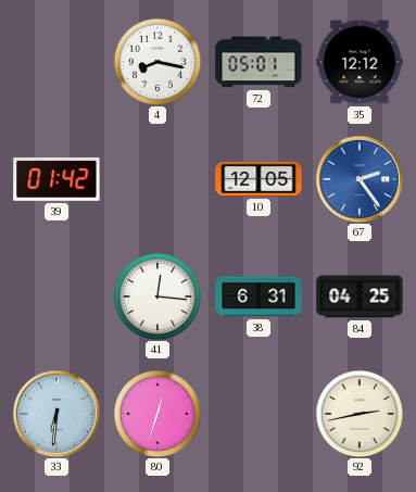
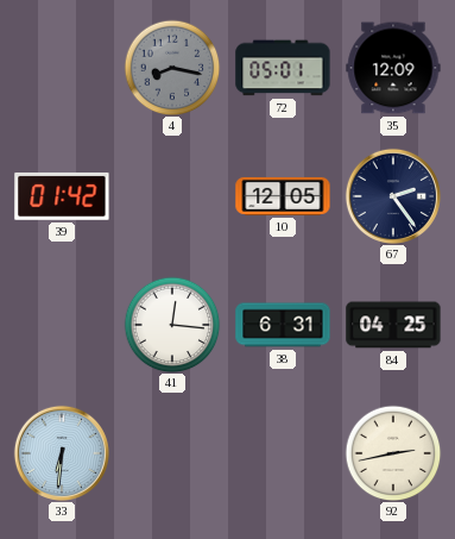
4 dial: white -> grey
35: 12:12 -> 12:09
67 dial: blue -> navy
80: 12:33 -> none
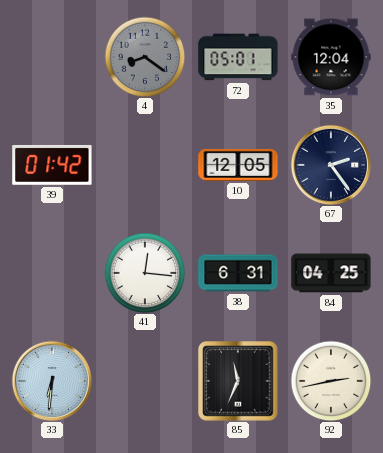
4: 8:17 -> 8:21
35: 12:09 -> 12:04
85: none -> 11:34
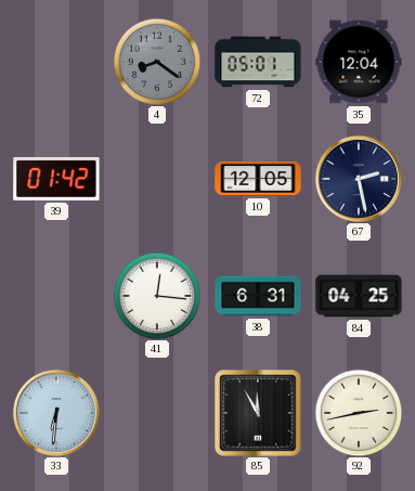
67: 2:24 -> 2:28
85: 11:34 -> 11:55
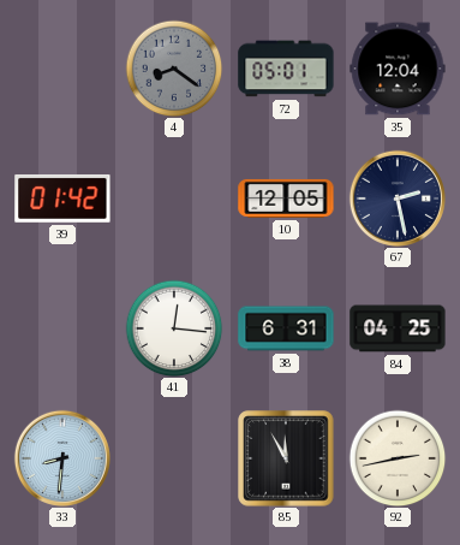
33: 6:31 -> 8:31
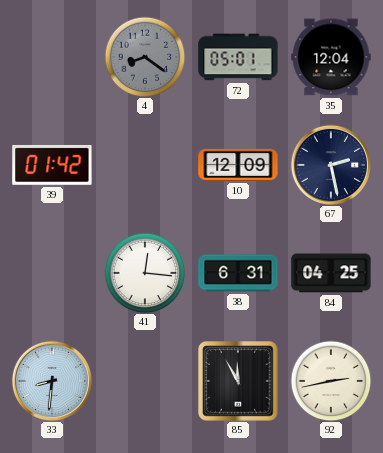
10: 12:05 -> 12:09
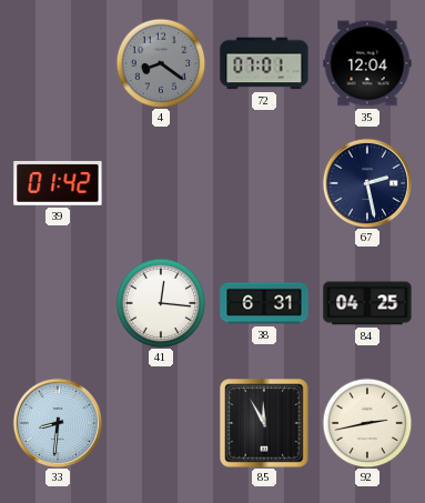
72: 05:01 -> 07:01
10: 12:09 -> none
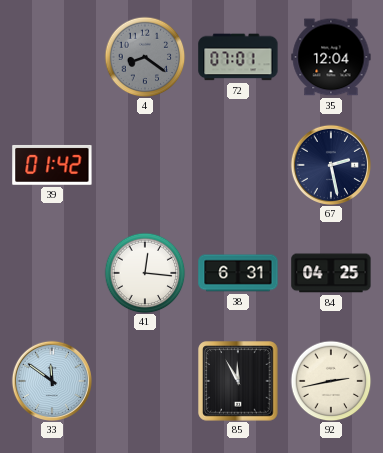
33: 8:31 -> 11:51
